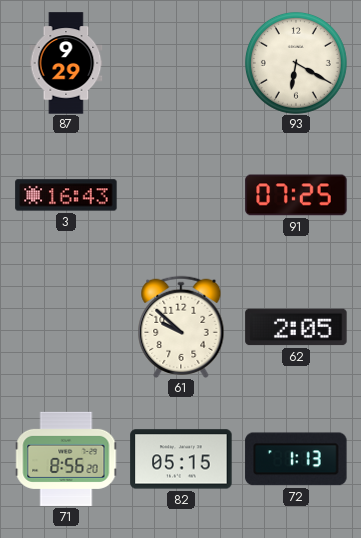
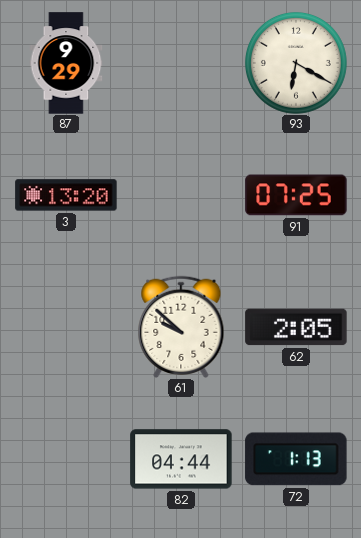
3: 16:43 -> 13:20
71: 8:56 -> none
82: 05:15 -> 04:44
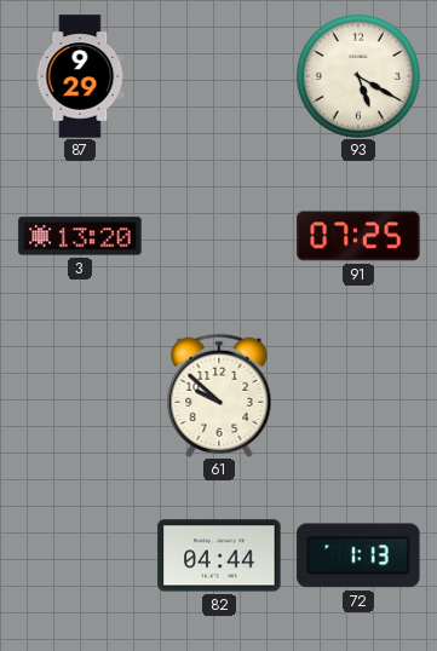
93: 6:20 -> 5:20
62: 2:05 -> none
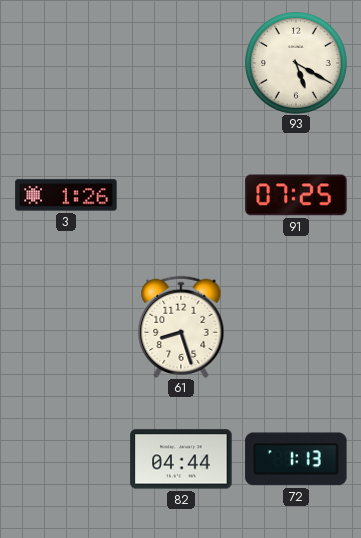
87: 9:29 -> none
3: 13:20 -> 1:26
61: 9:52 -> 8:27
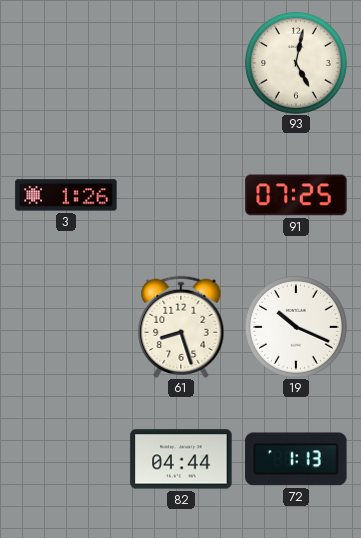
93: 5:20 -> 5:02
19: none -> 10:19
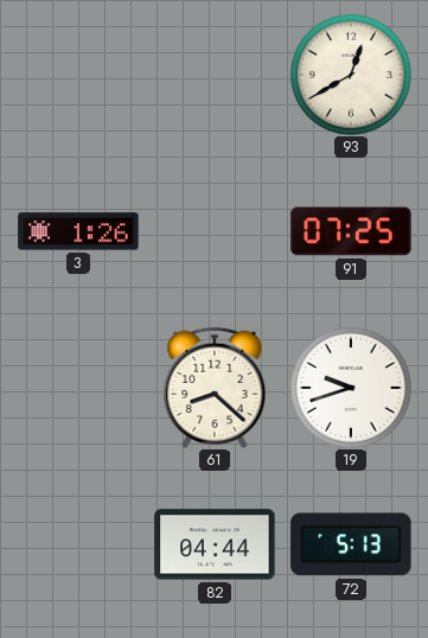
93: 5:02 -> 12:40
61: 8:27 -> 8:22
19: 10:19 -> 9:42
72: 1:13 -> 5:13
